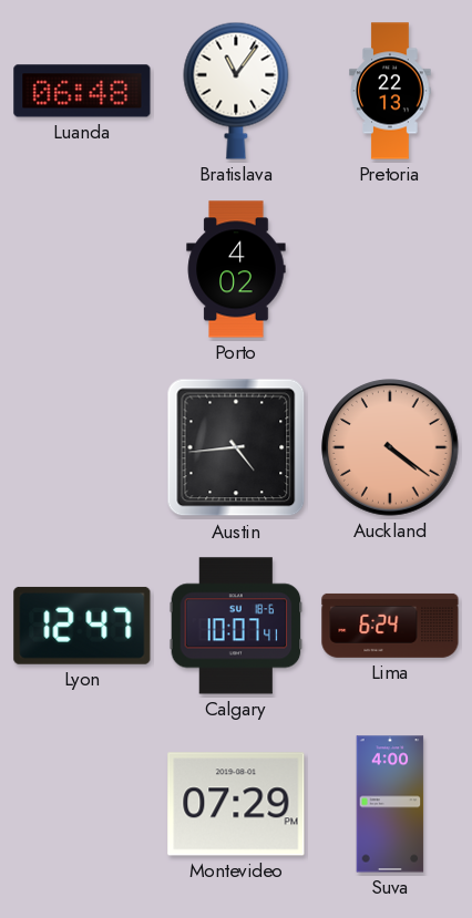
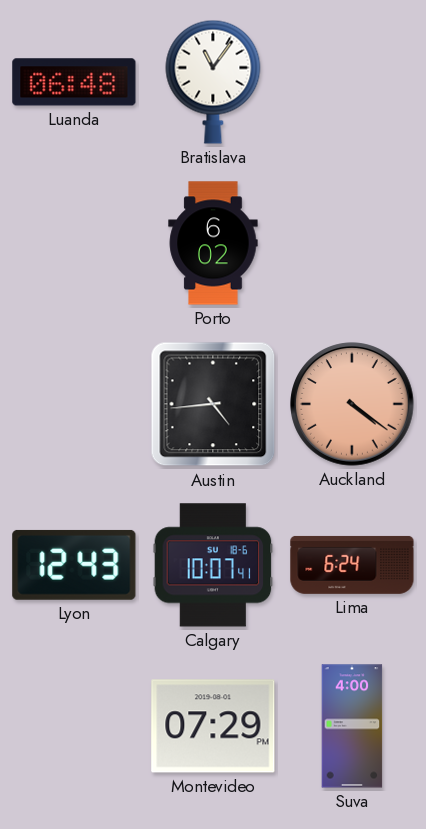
Pretoria: 22:13 -> none
Porto: 4:02 -> 6:02
Lyon: 12:47 -> 12:43
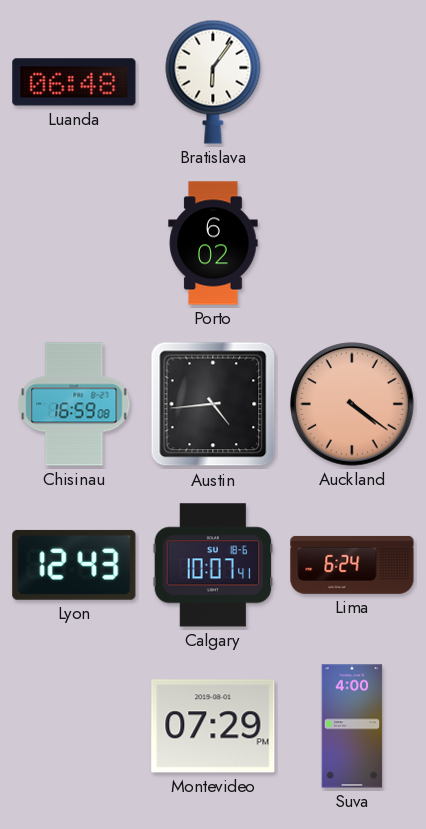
Bratislava: 11:06 -> 6:06
Chisinau: none -> 16:59
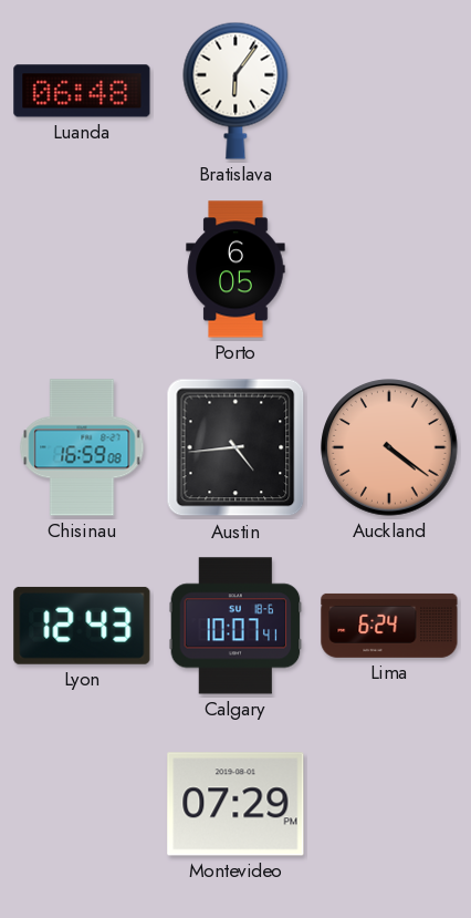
Porto: 6:02 -> 6:05
Suva: 4:00 -> none
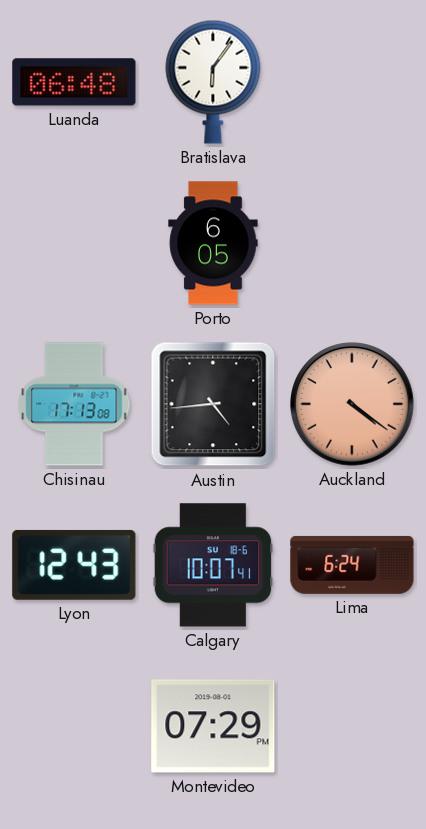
Chisinau: 16:59 -> 17:13
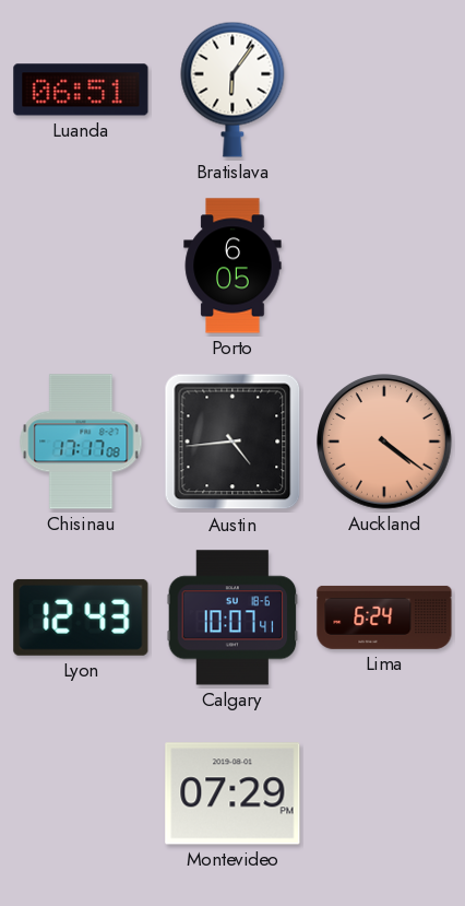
Luanda: 06:48 -> 06:51
Chisinau: 17:13 -> 17:17
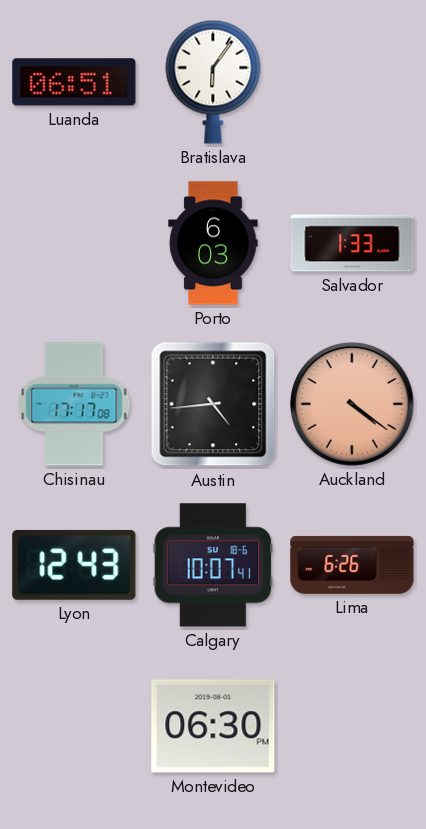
Porto: 6:05 -> 6:03
Salvador: none -> 1:33
Lima: 6:24 -> 6:26
Montevideo: 07:29 -> 06:30
